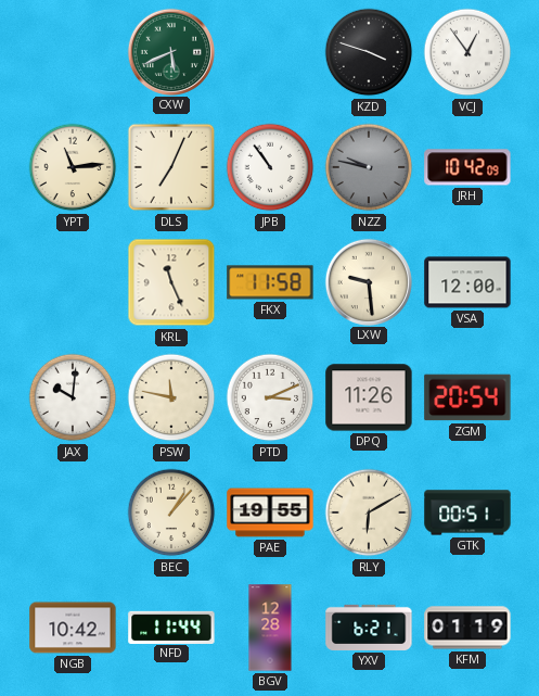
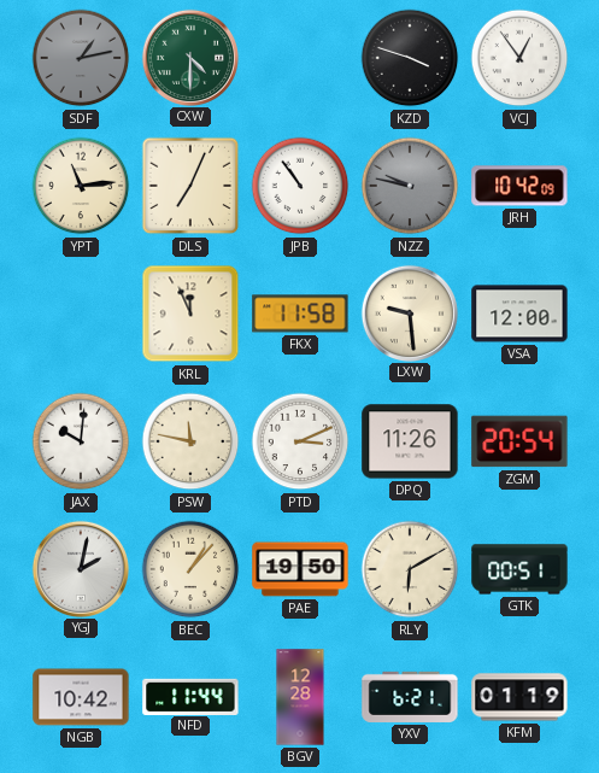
SDF: none -> 1:13
CXW: 5:41 -> 4:30
KRL: 11:26 -> 11:56
YGJ: none -> 2:02
PAE: 19:55 -> 19:50
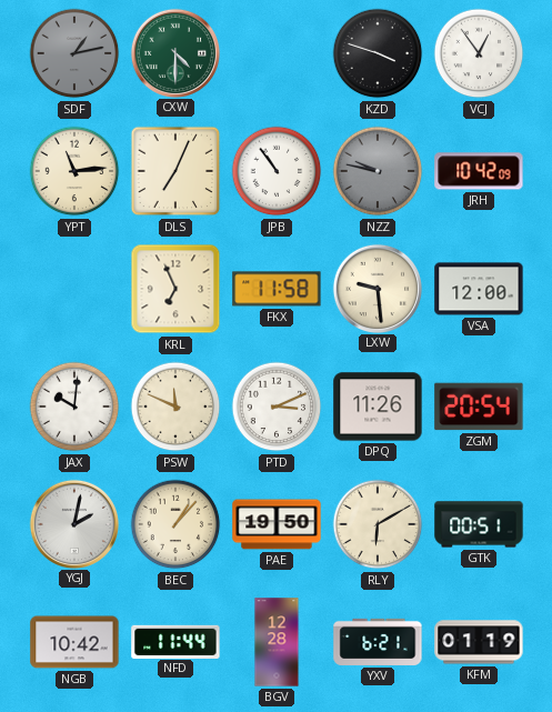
KRL: 11:56 -> 6:56
PSW: 11:47 -> 11:49
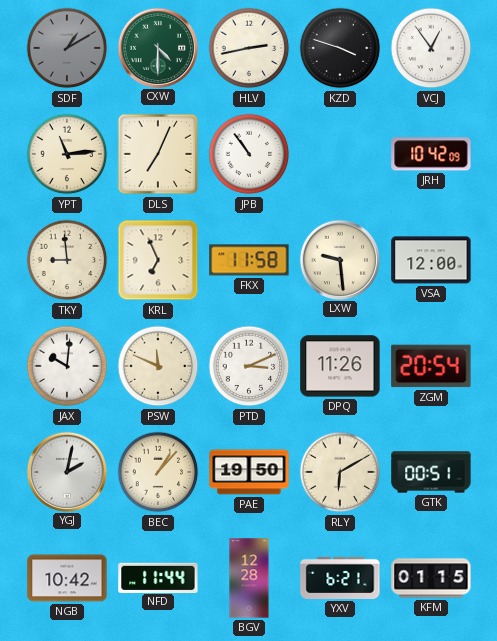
SDF: 1:13 -> 1:10
HLV: none -> 2:43
NZZ: 9:47 -> none
TKY: none -> 8:59
KFM: 01:19 -> 01:15
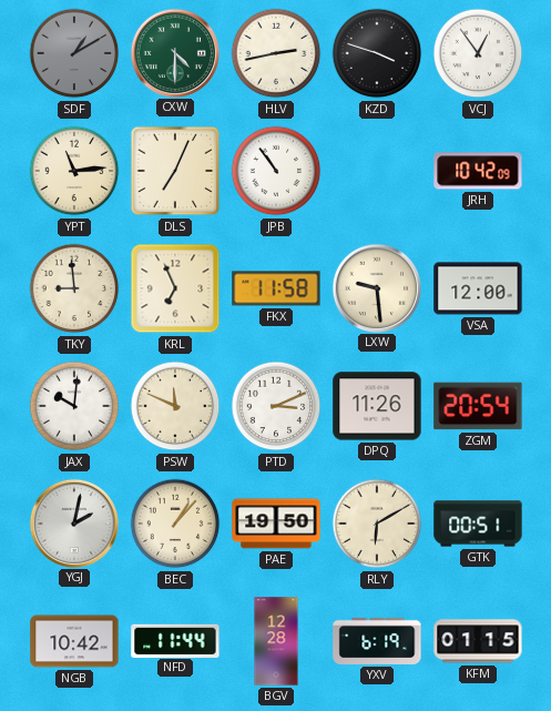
YXV: 6:21 -> 6:19
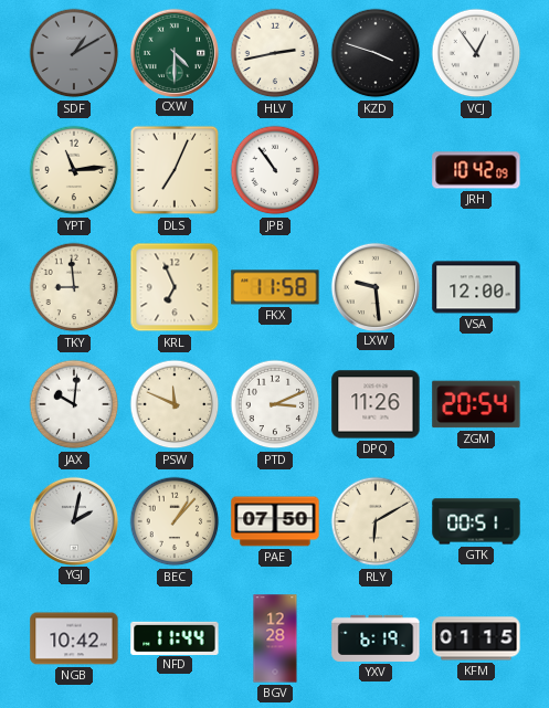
PAE: 19:50 -> 07:50
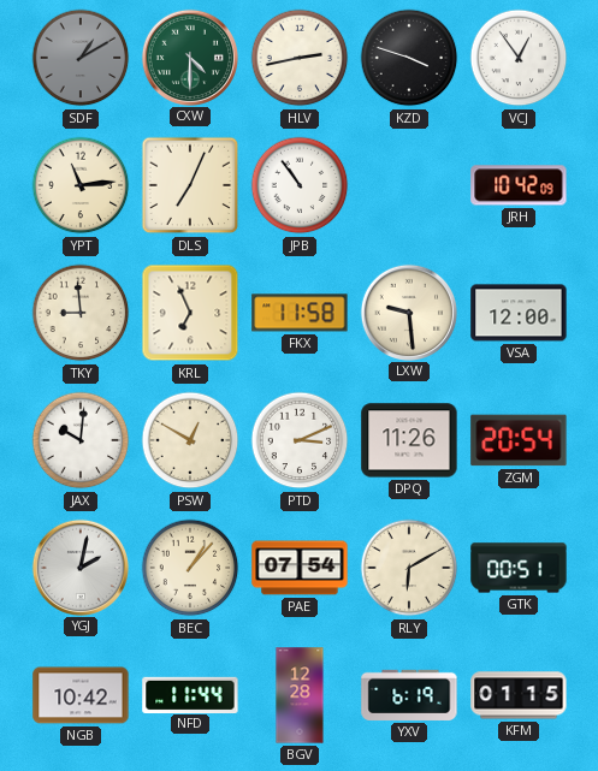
PSW: 11:49 -> 12:50
PAE: 07:50 -> 07:54
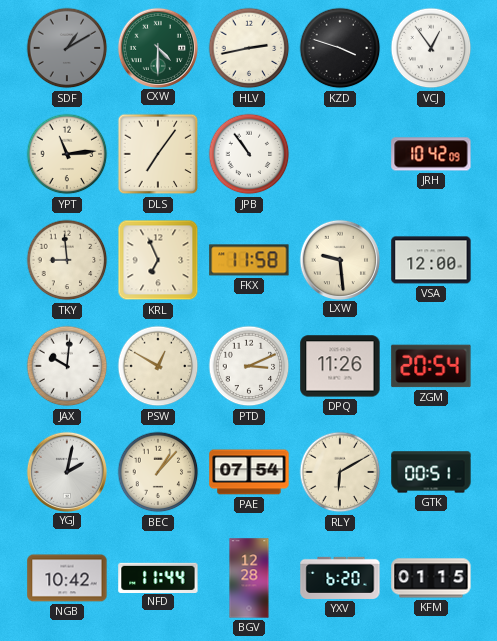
DLS: 7:04 -> 7:06
YXV: 6:19 -> 6:20
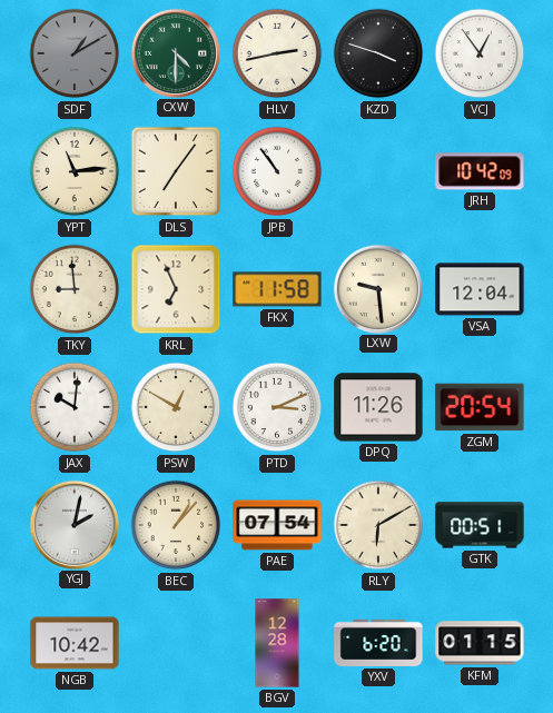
VSA: 12:00 -> 12:04
NFD: 11:44 -> none
